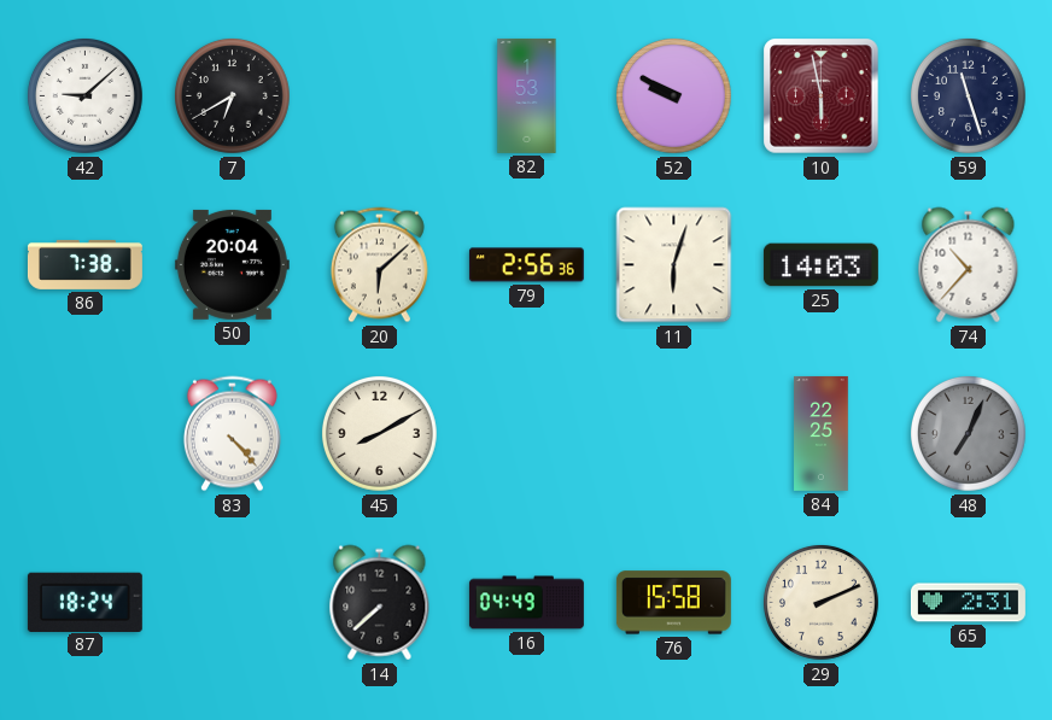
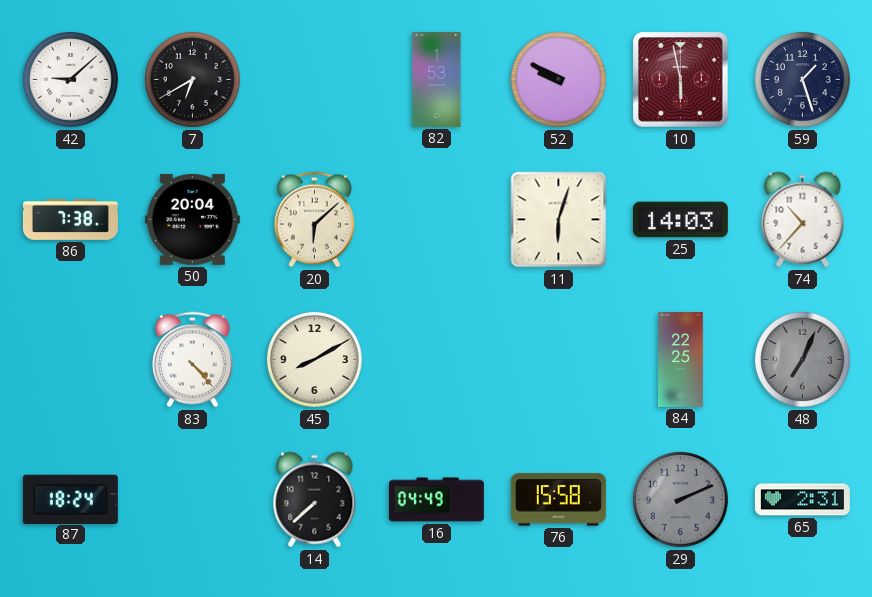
59: 11:27 -> 1:27
79: 2:56 -> none
29 dial: cream -> grey
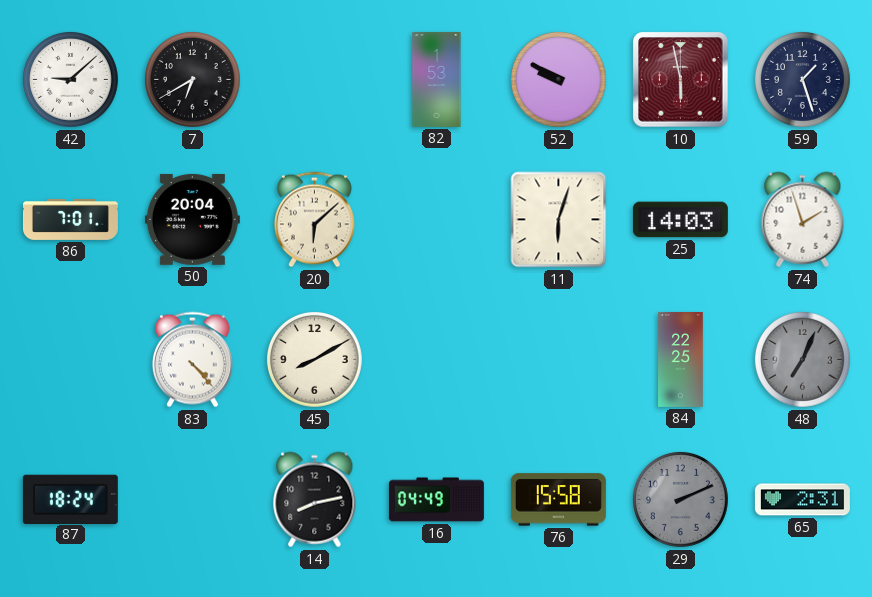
86: 7:38 -> 7:01
74: 10:37 -> 1:57
14: 7:38 -> 8:13
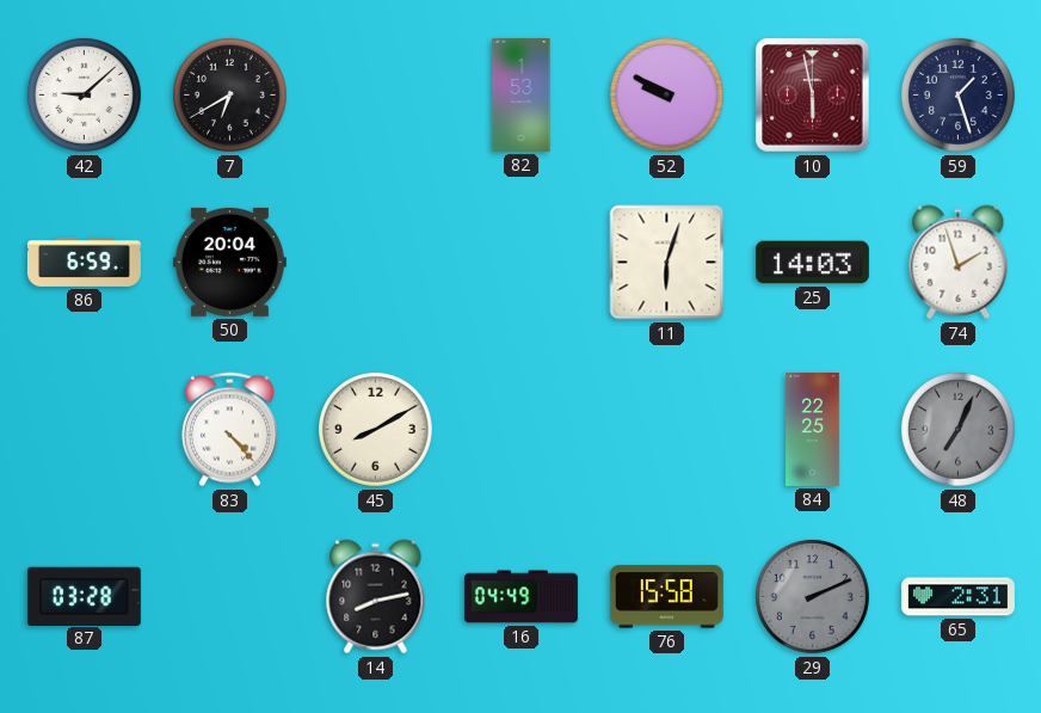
86: 7:01 -> 6:59
20: 6:08 -> none
87: 18:24 -> 03:28
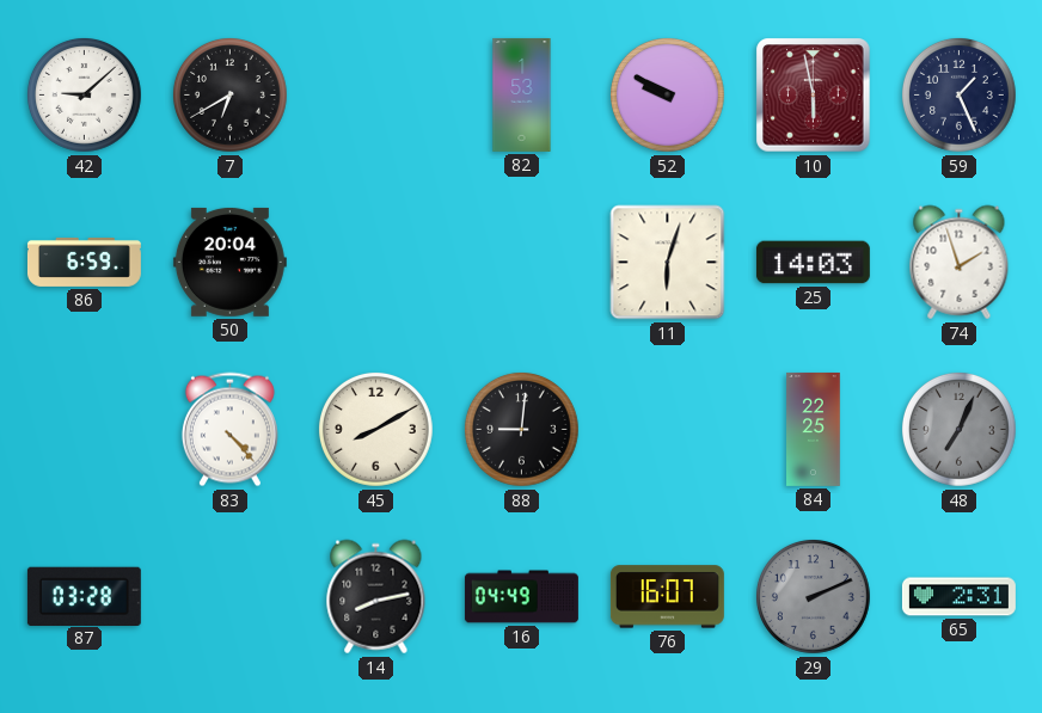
59: 1:27 -> 1:26
88: none -> 9:01
76: 15:58 -> 16:07
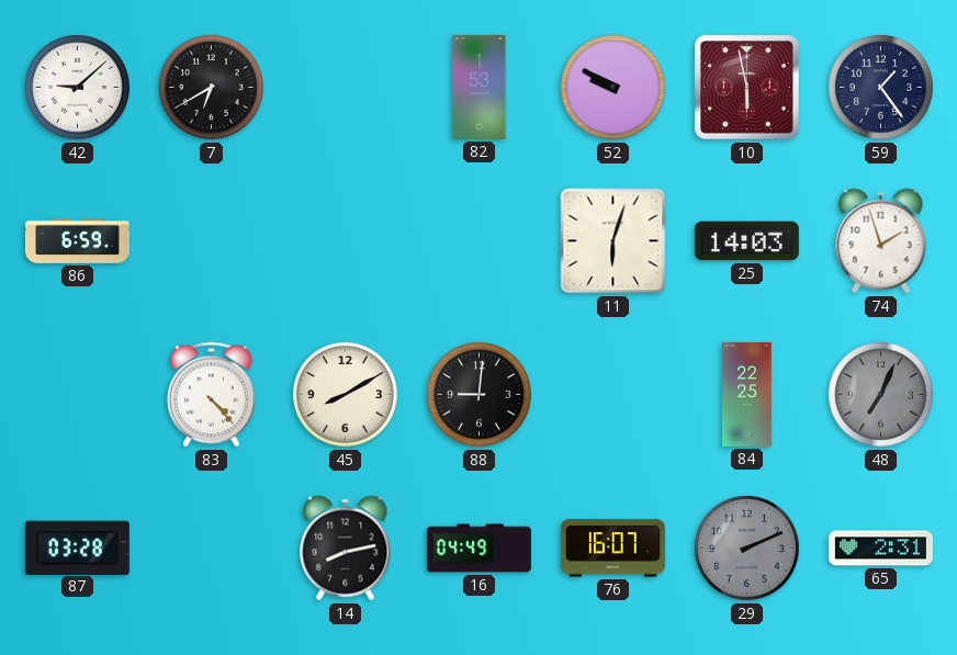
59: 1:26 -> 1:24
50: 20:04 -> none
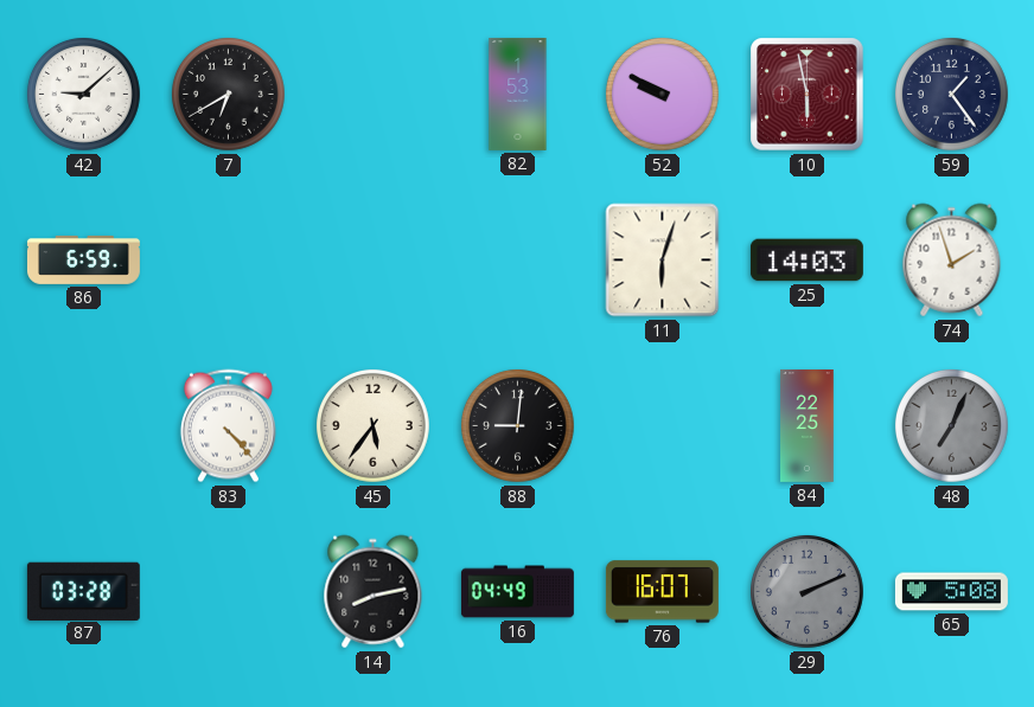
45: 8:10 -> 5:36
65: 2:31 -> 5:08
